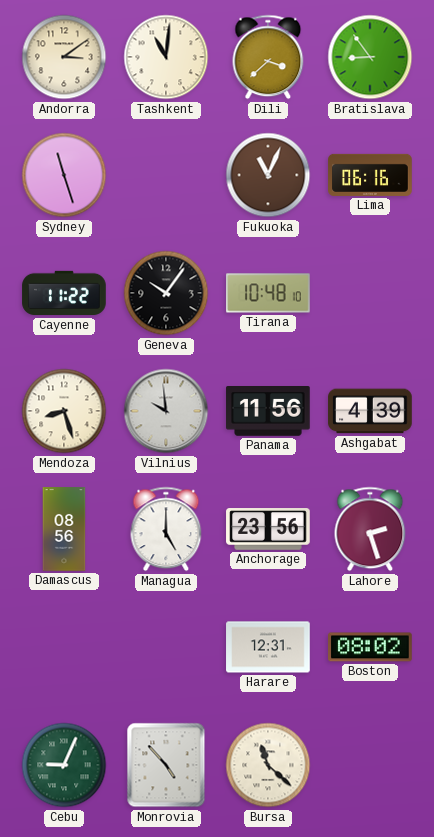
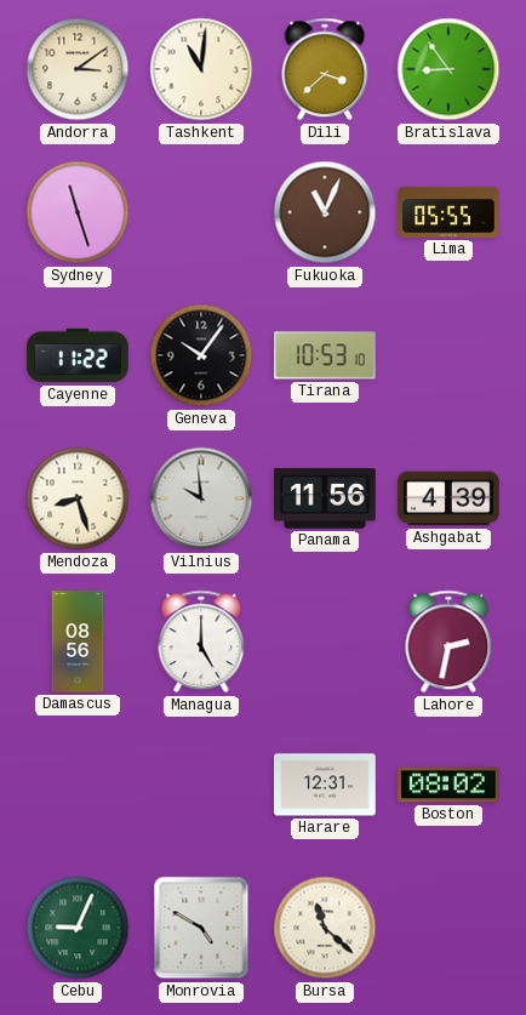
Lima: 06:16 -> 05:55
Tirana: 10:48 -> 10:53
Anchorage: 23:56 -> none
Lahore: 2:27 -> 2:32
Monrovia: 4:53 -> 4:50
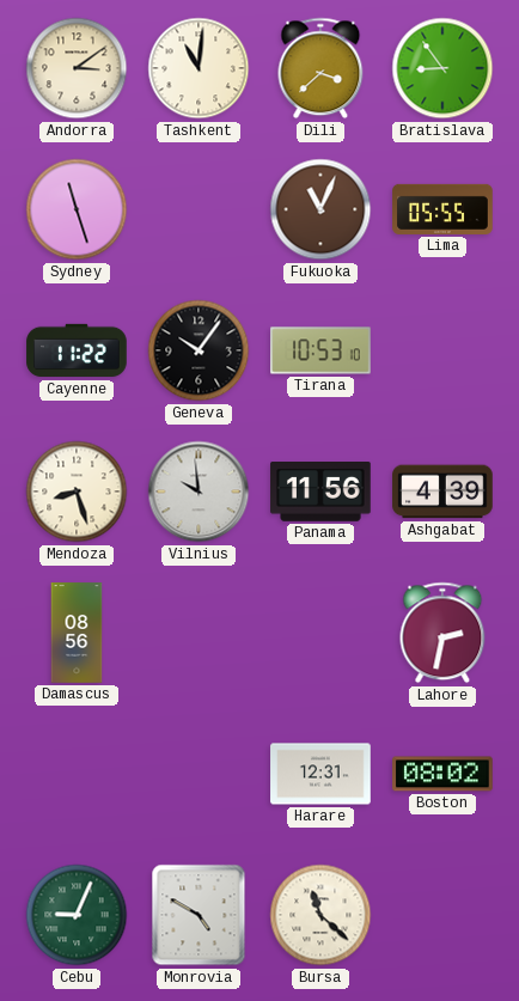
Managua: 5:00 -> none
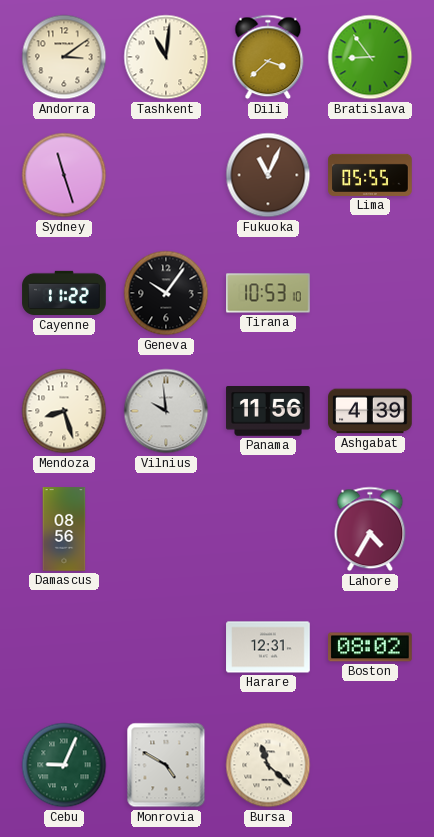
Lahore: 2:32 -> 4:35
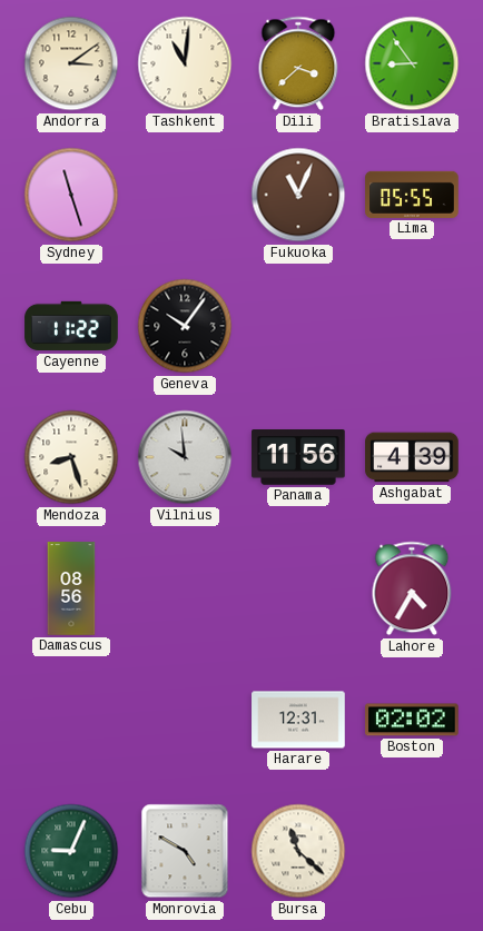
Tirana: 10:53 -> none
Boston: 08:02 -> 02:02
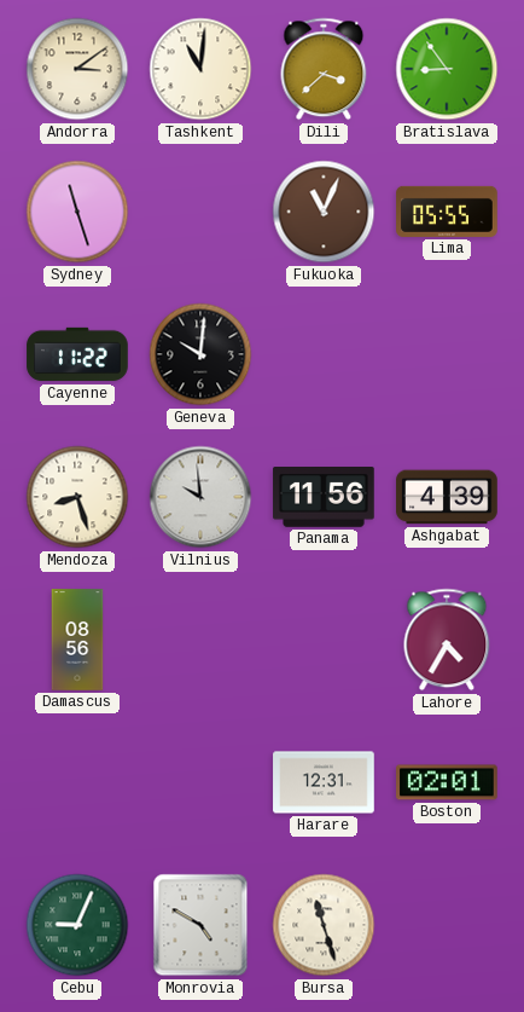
Geneva: 10:06 -> 10:01
Boston: 02:02 -> 02:01
Bursa: 11:22 -> 11:27
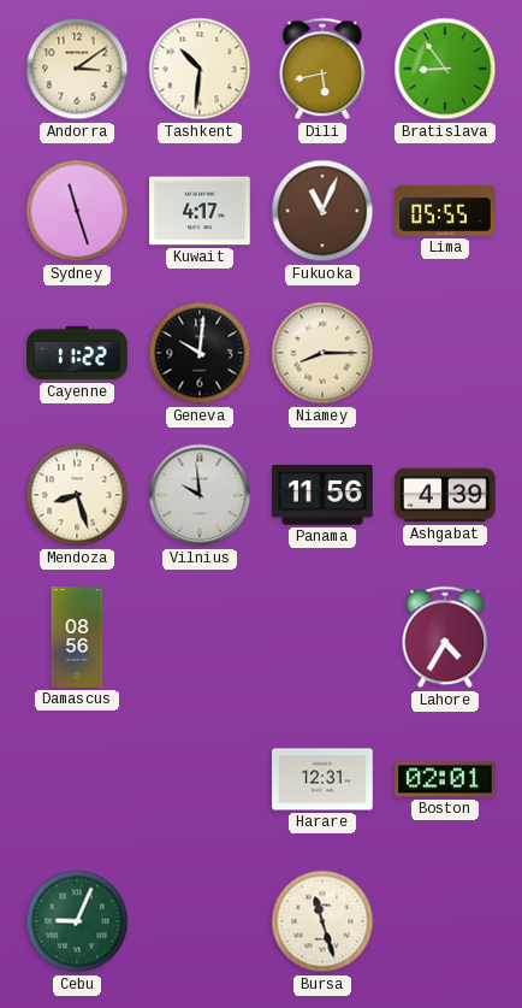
Tashkent: 11:01 -> 10:31
Dili: 3:38 -> 5:43
Kuwait: none -> 4:17
Niamey: none -> 8:15
Monrovia: 4:50 -> none
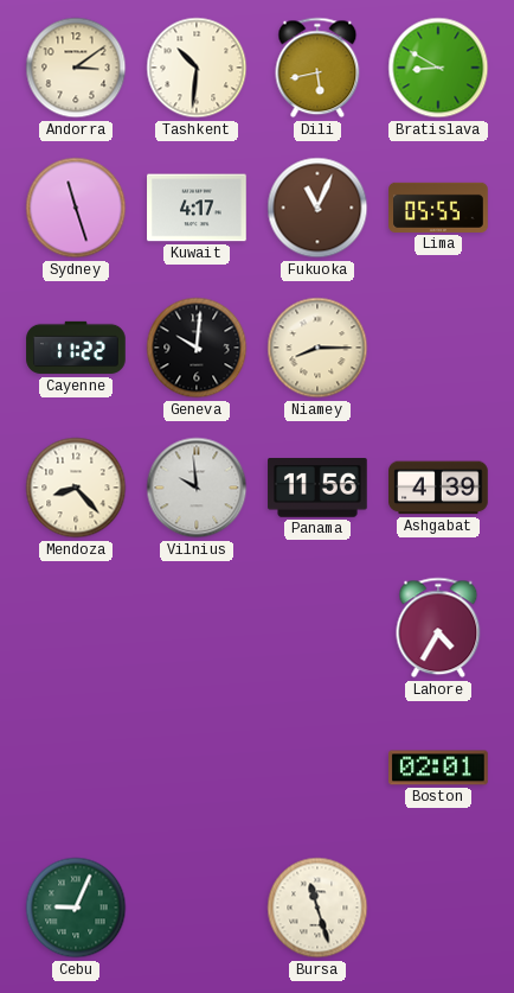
Bratislava: 8:54 -> 8:50
Mendoza: 8:27 -> 8:23
Damascus: 08:56 -> none
Harare: 12:31 -> none
